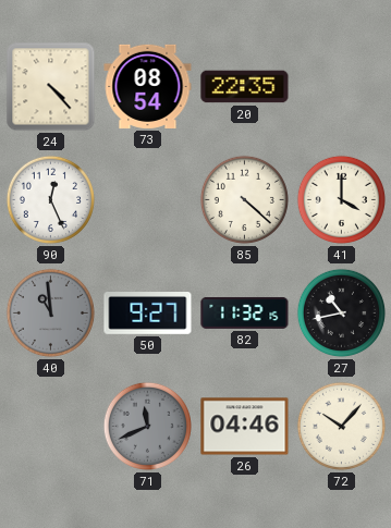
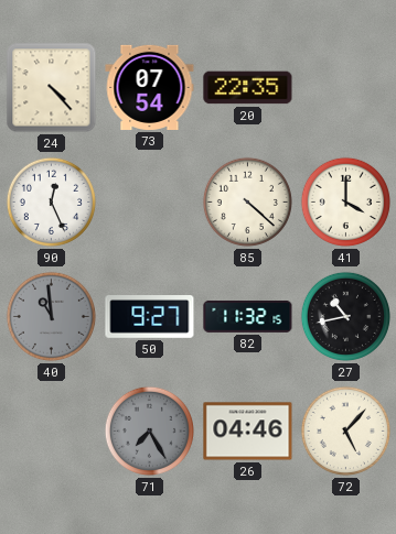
73: 08:54 -> 07:54
71: 11:41 -> 7:25
72: 10:07 -> 5:07
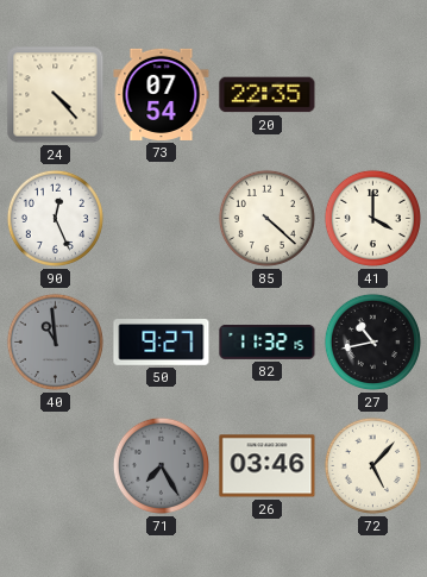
26: 04:46 -> 03:46
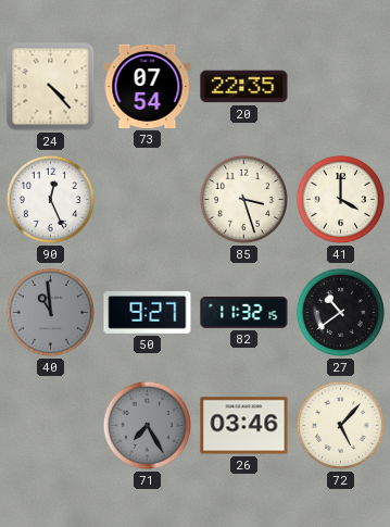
85: 4:22 -> 3:27
27: 10:43 -> 10:39
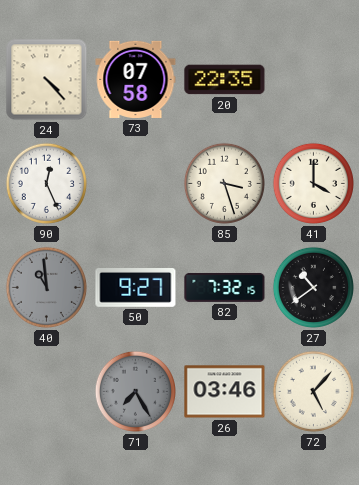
73: 07:54 -> 07:58
82: 11:32 -> 7:32
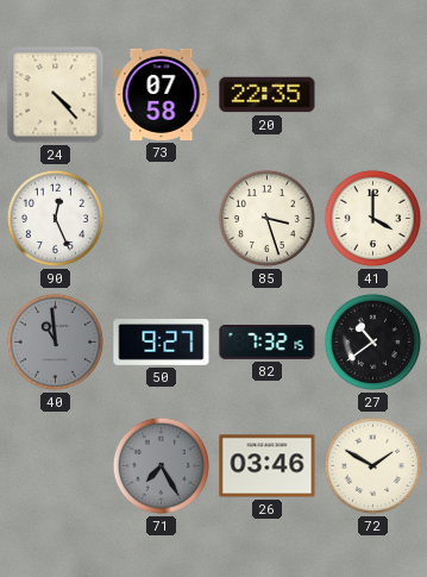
72: 5:07 -> 1:50
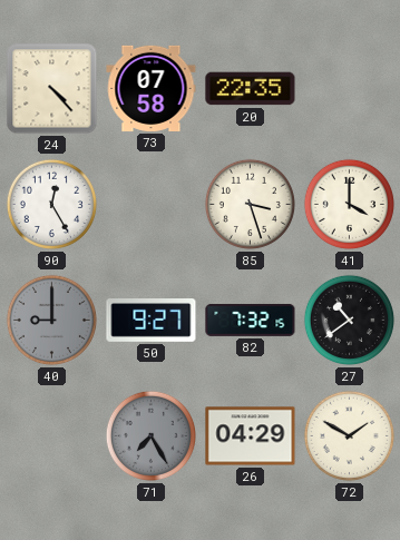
90: 12:26 -> 12:25
40: 10:59 -> 9:00
26: 03:46 -> 04:29
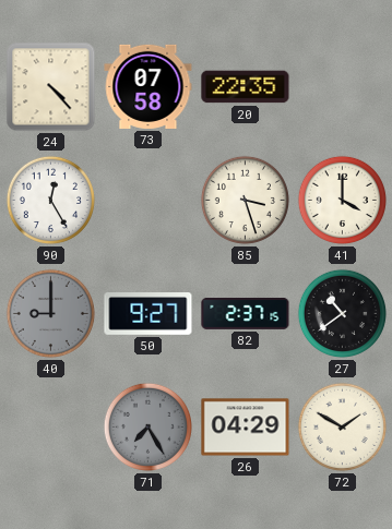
82: 7:32 -> 2:37
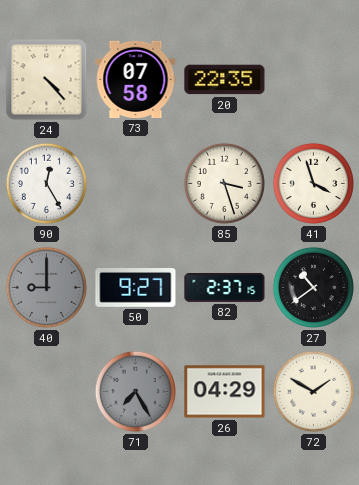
41: 4:00 -> 3:57
